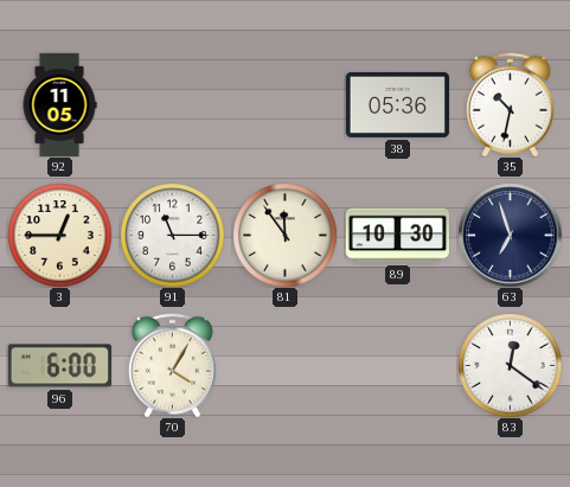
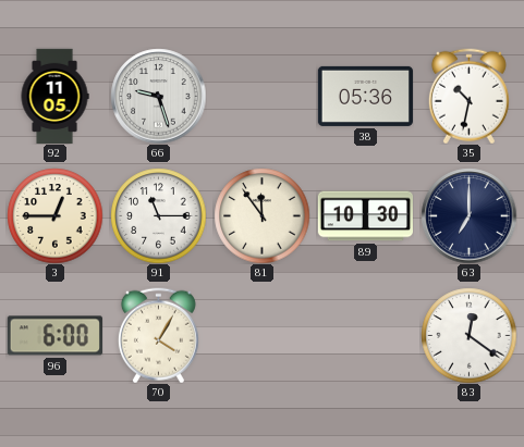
66: none -> 9:27
63: 6:57 -> 7:00
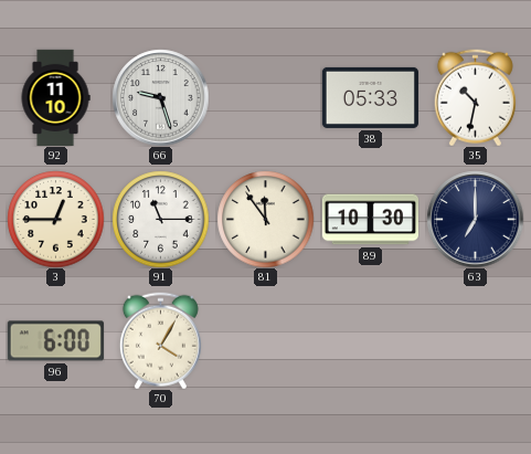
92: 11:05 -> 11:10
38: 05:36 -> 05:33
83: 12:21 -> none
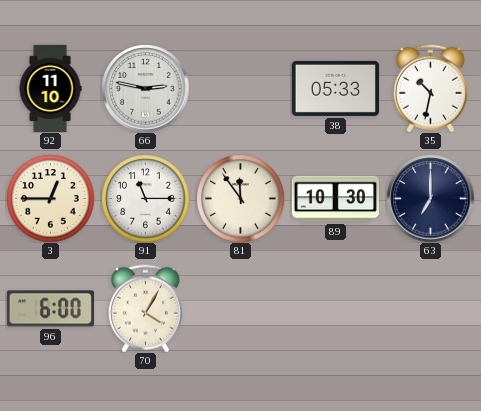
66: 9:27 -> 2:47
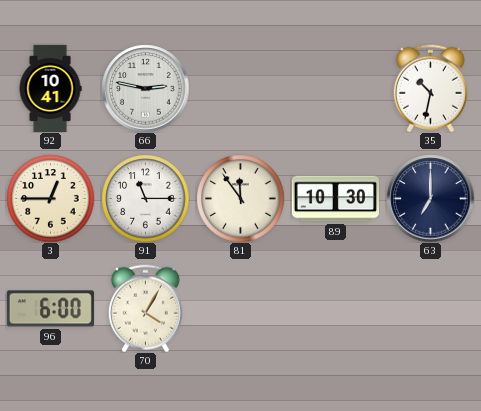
92: 11:10 -> 10:41
38: 05:33 -> none
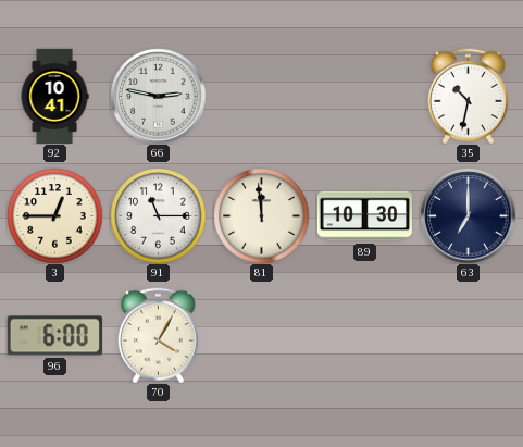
81: 11:54 -> 11:59
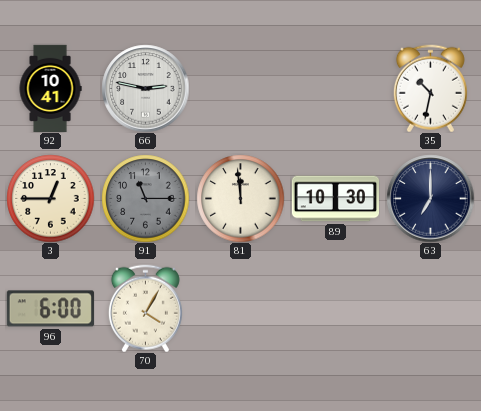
91 dial: white -> grey
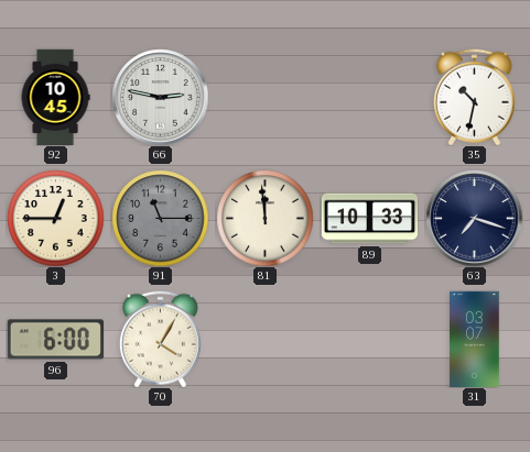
92: 10:41 -> 10:45
89: 10:30 -> 10:33
63: 7:00 -> 7:18
31: none -> 03:07
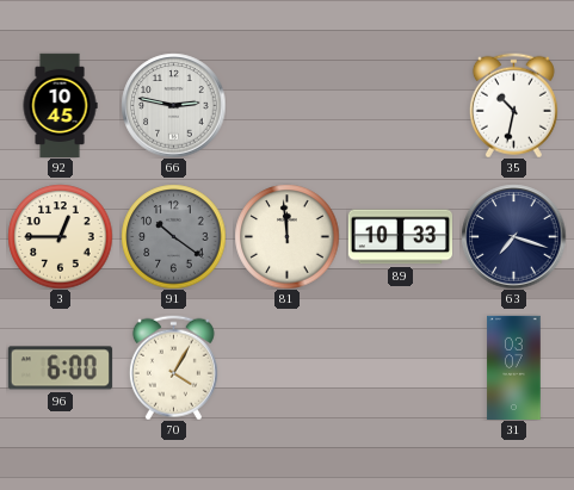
91: 11:15 -> 10:21
